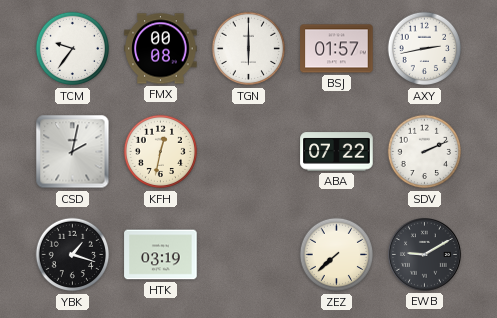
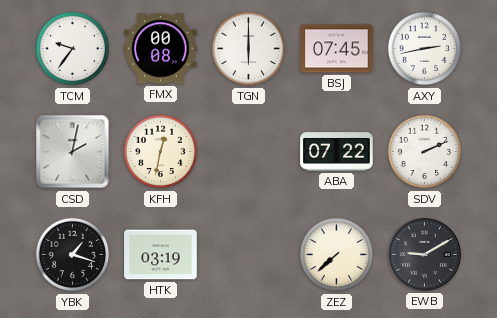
BSJ: 01:57 -> 07:45
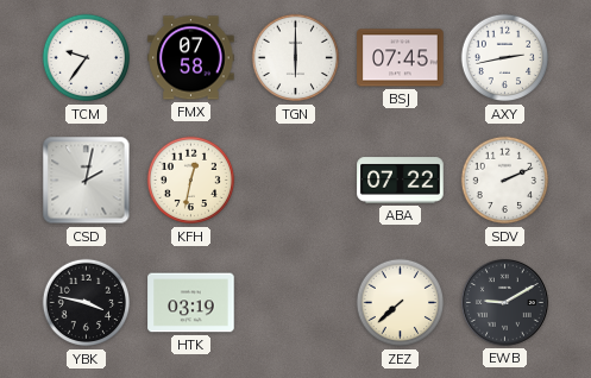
FMX: 00:08 -> 07:58
YBK: 1:18 -> 3:47
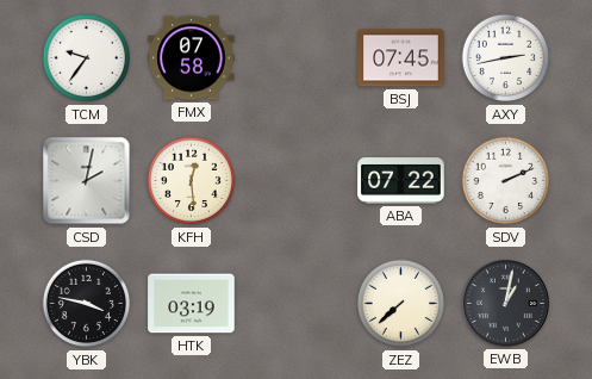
TGN: 6:00 -> none
KFH: 12:32 -> 12:29
EWB: 9:10 -> 1:02
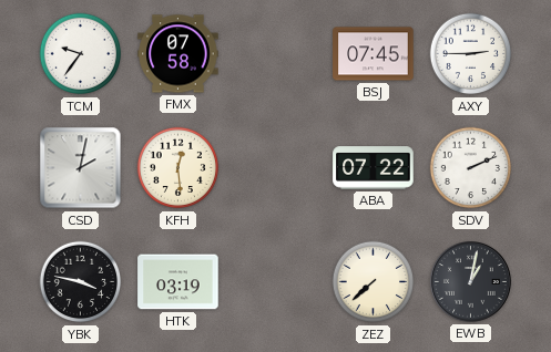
AXY: 2:43 -> 2:45
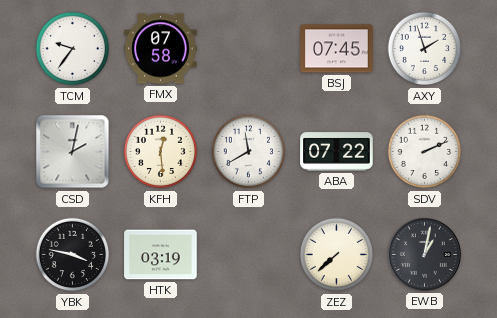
AXY: 2:45 -> 1:57
FTP: none -> 11:40
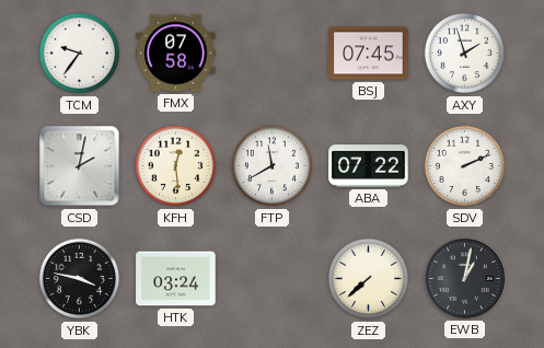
HTK: 03:19 -> 03:24
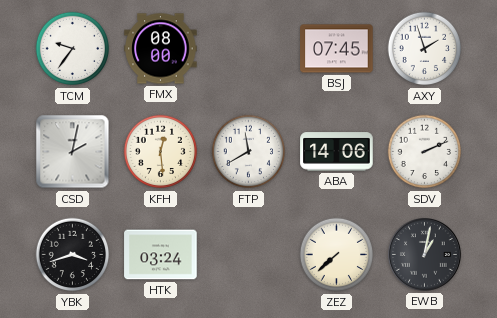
FMX: 07:58 -> 08:00
ABA: 07:22 -> 14:06
YBK: 3:47 -> 3:42
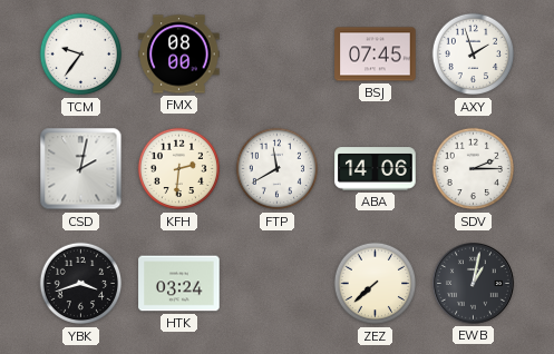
KFH: 12:29 -> 2:31
SDV: 2:11 -> 2:15
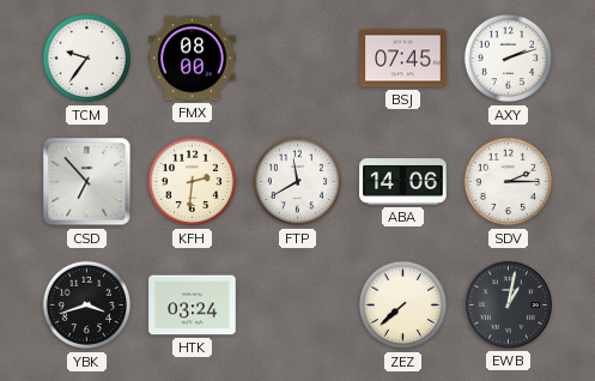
AXY: 1:57 -> 2:12
CSD: 2:02 -> 6:53
